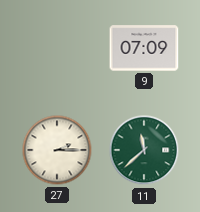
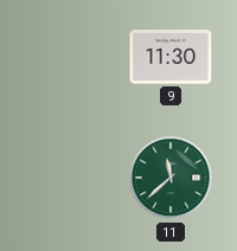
9: 07:09 -> 11:30
27: 2:15 -> none
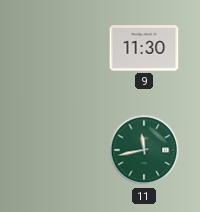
11: 11:38 -> 11:43
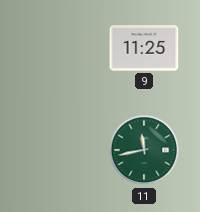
9: 11:30 -> 11:25
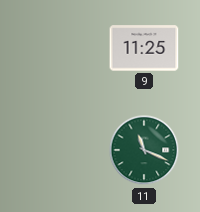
11: 11:43 -> 11:19
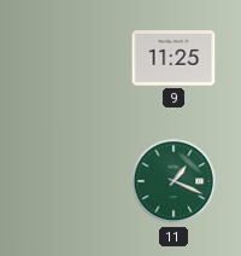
11: 11:19 -> 1:19
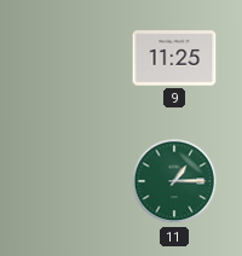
11: 1:19 -> 1:15
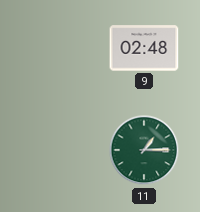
9: 11:25 -> 02:48
